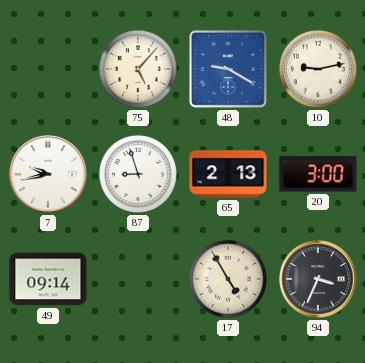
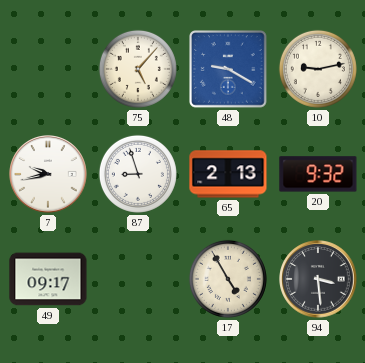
20: 3:00 -> 9:32
49: 09:14 -> 09:17
94: 3:34 -> 3:29
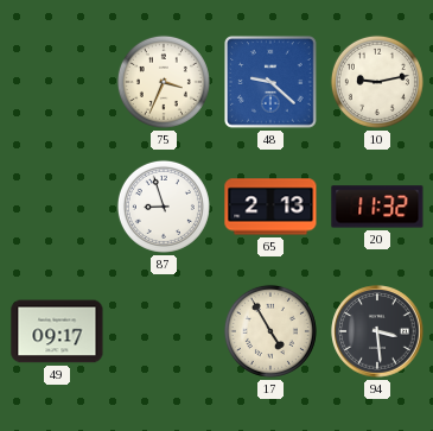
75: 5:07 -> 3:34
48: 9:20 -> 9:22
7: 9:43 -> none
20: 9:32 -> 11:32
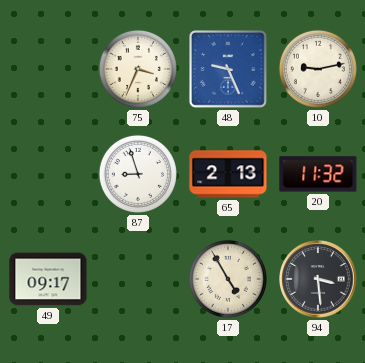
48: 9:22 -> 9:26
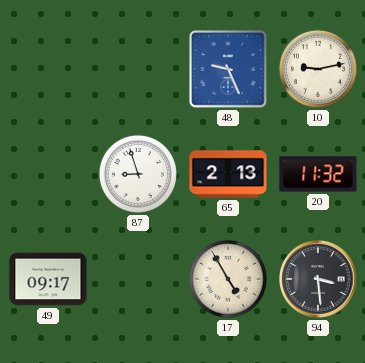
75: 3:34 -> none
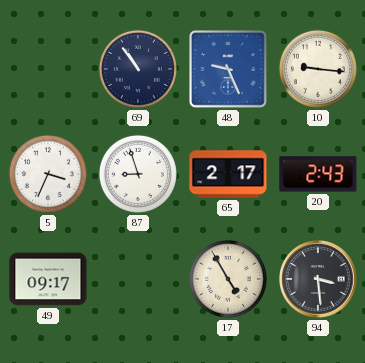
69: none -> 10:54
10: 9:13 -> 9:16
5: none -> 3:34
65: 2:13 -> 2:17
20: 11:32 -> 2:43
